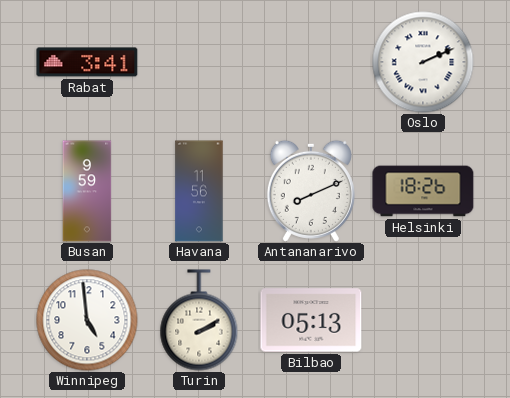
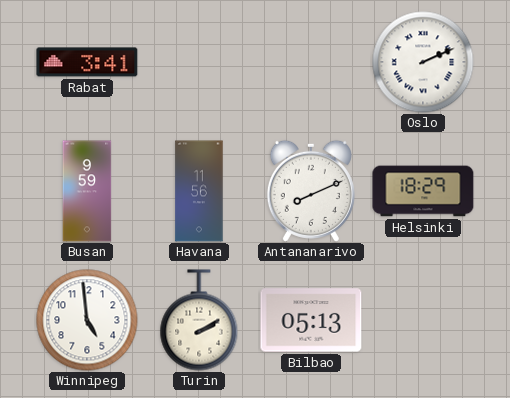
Helsinki: 18:26 -> 18:29
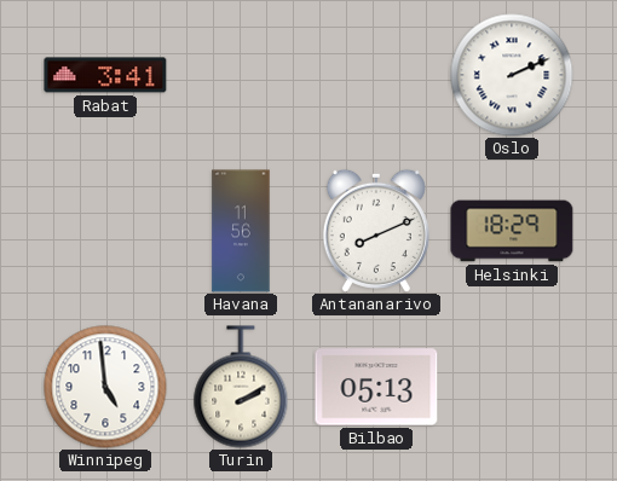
Busan: 9:59 -> none
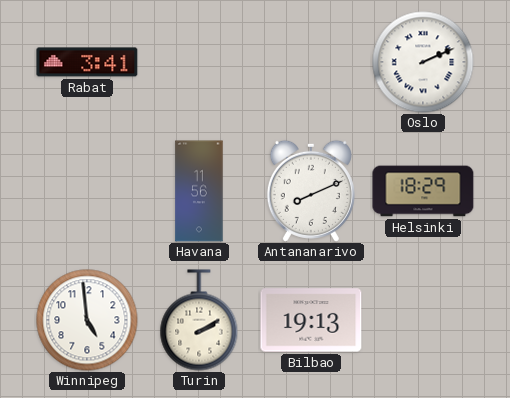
Bilbao: 05:13 -> 19:13
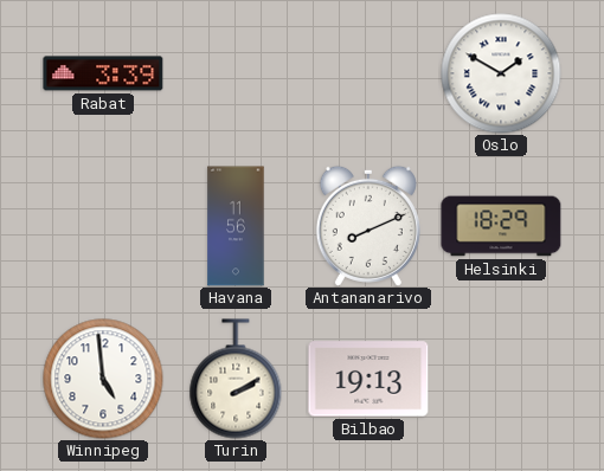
Rabat: 3:41 -> 3:39
Oslo: 2:11 -> 1:50
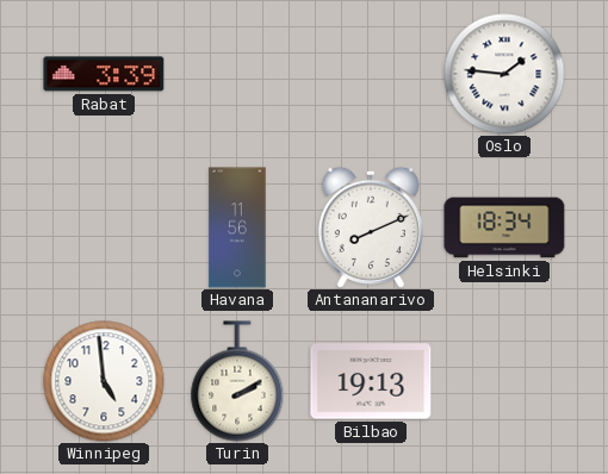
Oslo: 1:50 -> 1:46
Helsinki: 18:29 -> 18:34
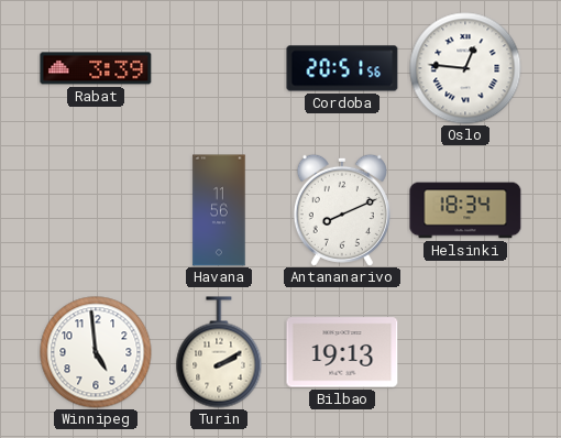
Cordoba: none -> 20:51
Oslo: 1:46 -> 12:46
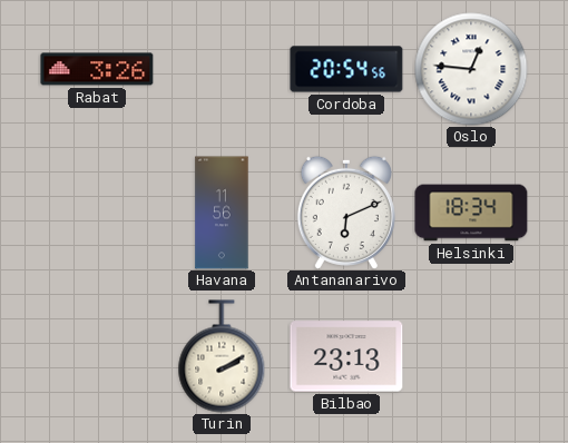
Rabat: 3:39 -> 3:26
Cordoba: 20:51 -> 20:54
Antananarivo: 8:11 -> 6:11
Winnipeg: 4:59 -> none
Bilbao: 19:13 -> 23:13
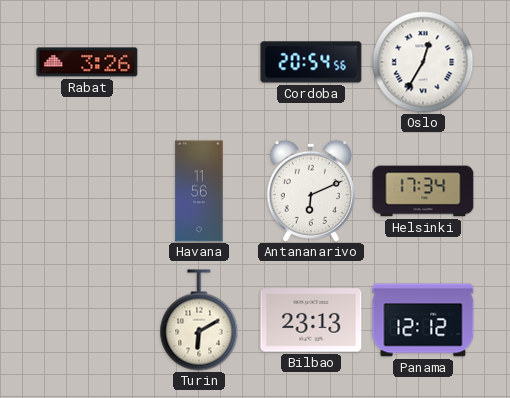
Oslo: 12:46 -> 12:35
Helsinki: 18:34 -> 17:34
Turin: 2:10 -> 6:10
Panama: none -> 12:12
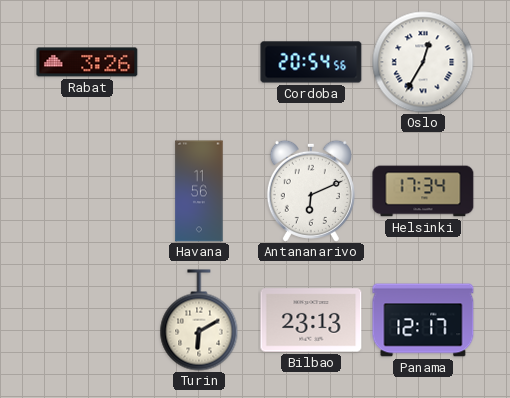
Panama: 12:12 -> 12:17
